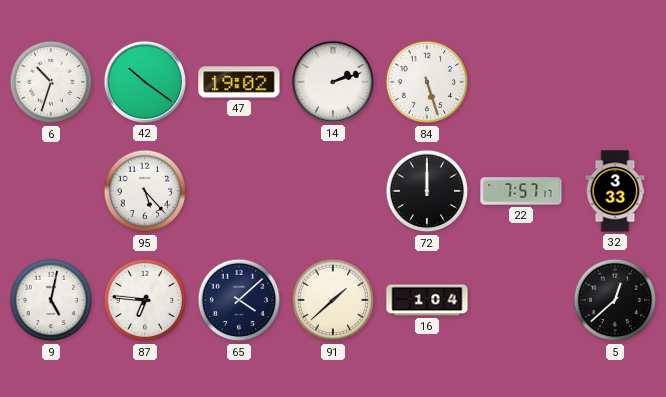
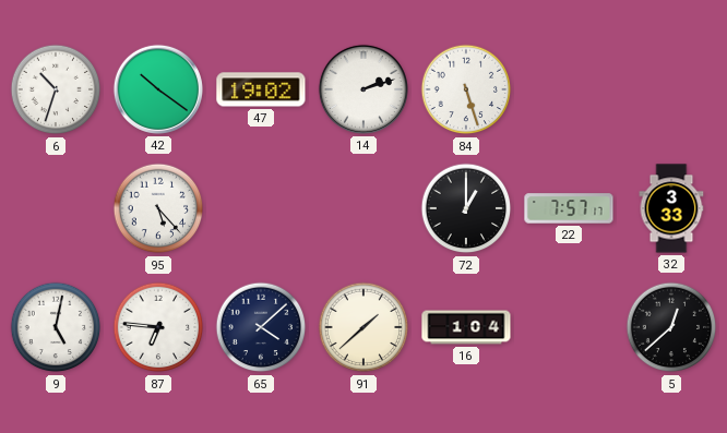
72: 12:00 -> 1:00
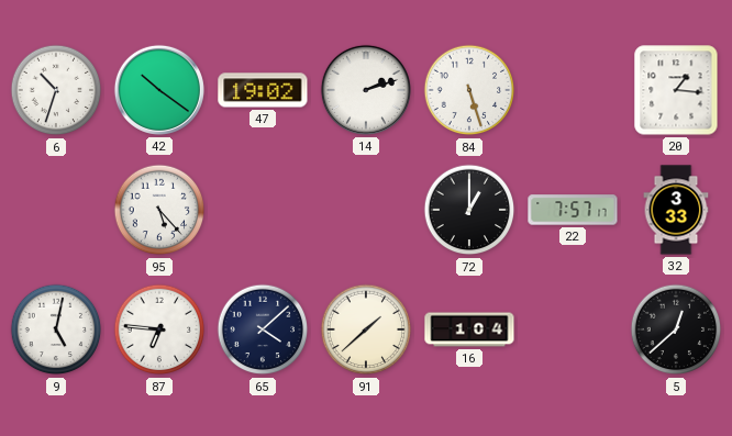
20: none -> 1:16
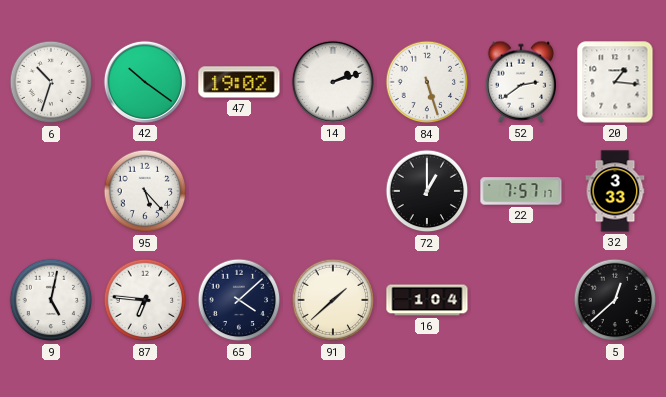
52: none -> 2:39
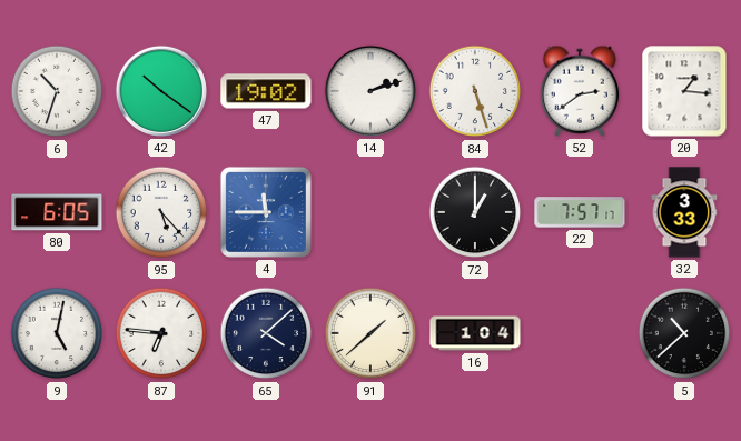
80: none -> 6:05
4: none -> 11:45
5: 12:38 -> 10:38
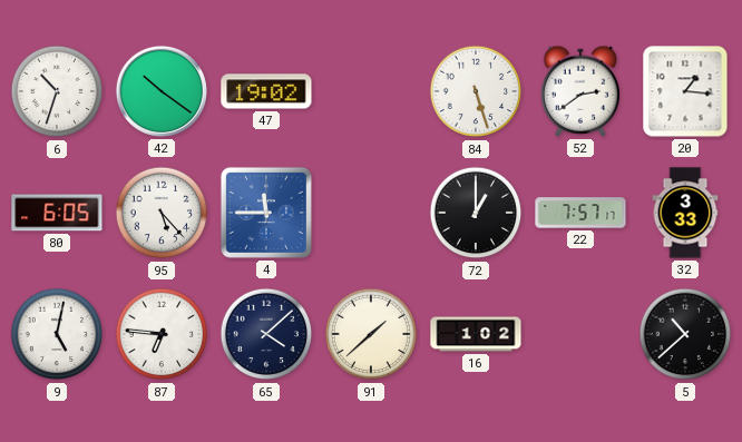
14: 2:12 -> none
16: 1:04 -> 1:02
